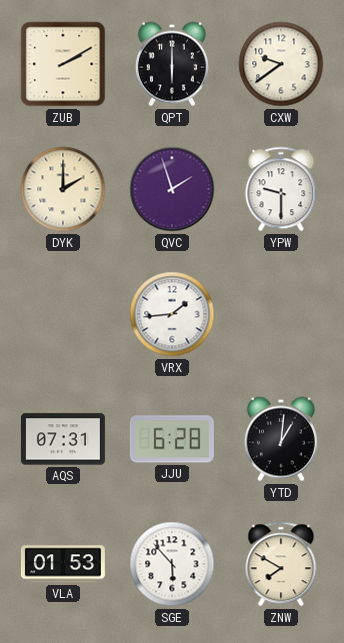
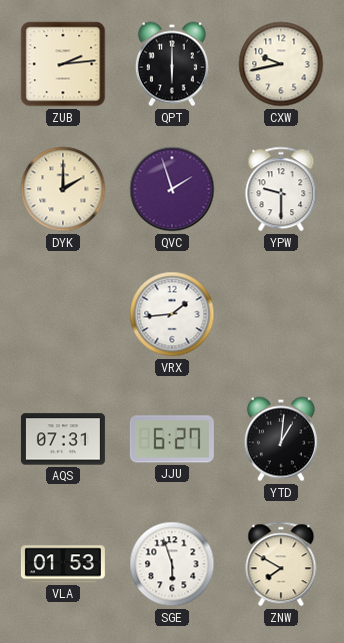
ZUB: 2:10 -> 2:14
CXW: 9:39 -> 9:43
JJU: 6:28 -> 6:27
SGE: 5:53 -> 5:57
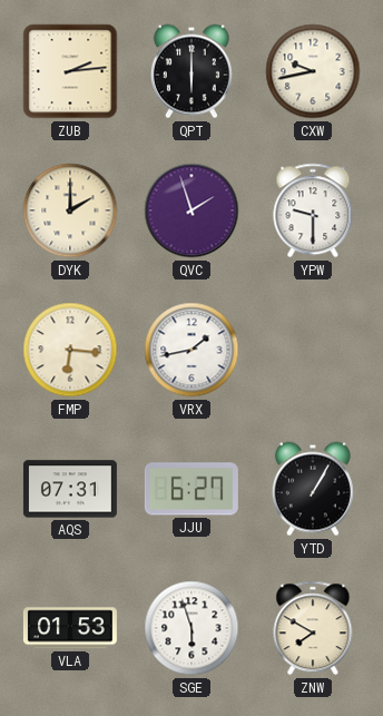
FMP: none -> 6:16
VRX: 1:44 -> 1:43
YTD: 1:01 -> 1:05
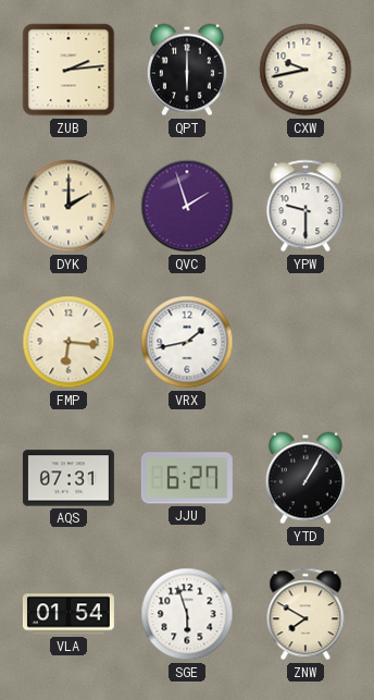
VLA: 01:53 -> 01:54
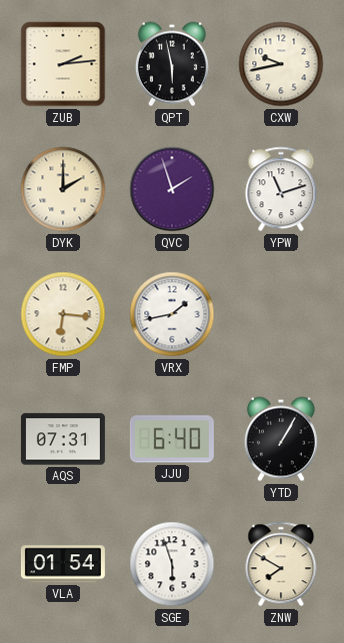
QPT: 6:00 -> 5:58
YPW: 9:30 -> 11:12
JJU: 6:27 -> 6:40
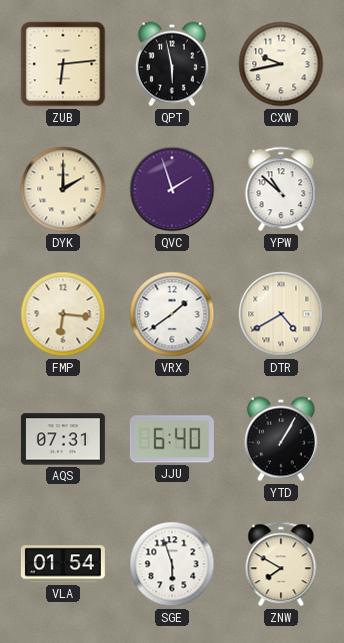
ZUB: 2:14 -> 6:14
YPW: 11:12 -> 10:52
VRX: 1:43 -> 1:39
DTR: none -> 4:40
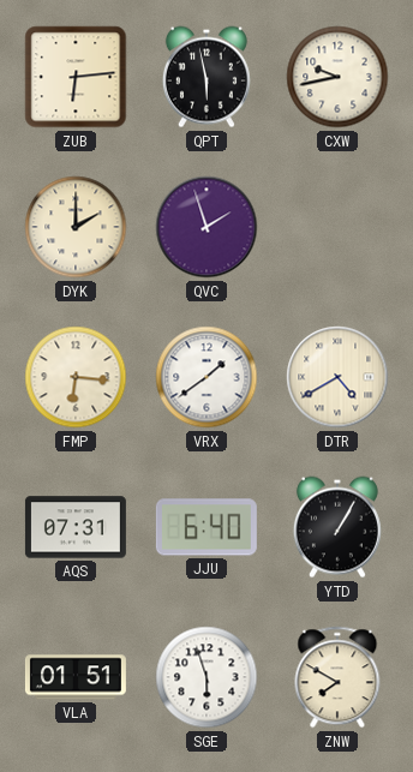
YPW: 10:52 -> none
VLA: 01:54 -> 01:51
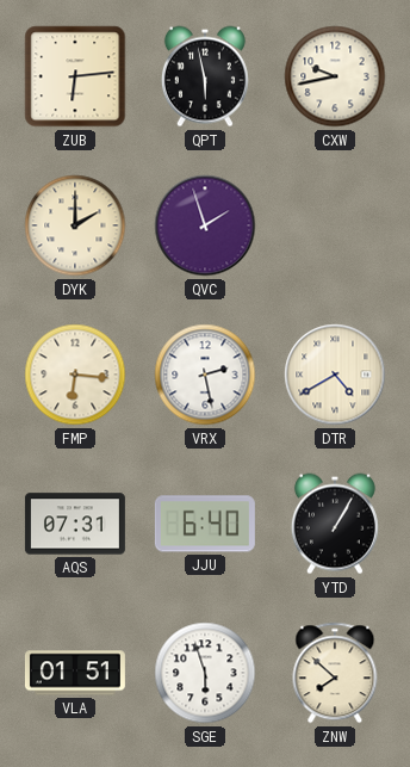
VRX: 1:39 -> 2:28
ZNW: 7:50 -> 7:52
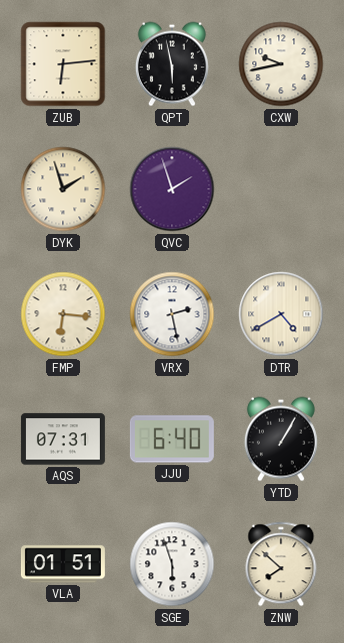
DYK: 2:00 -> 1:57
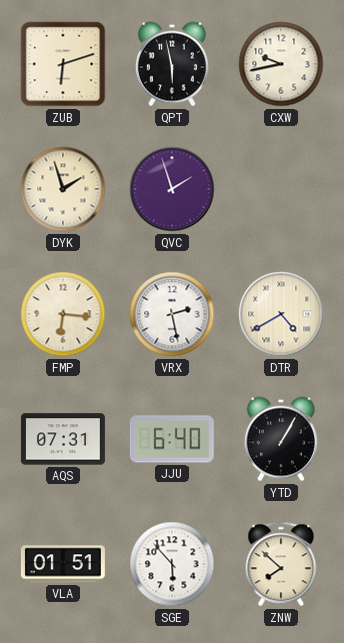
ZUB: 6:14 -> 6:12
SGE: 5:57 -> 5:53
